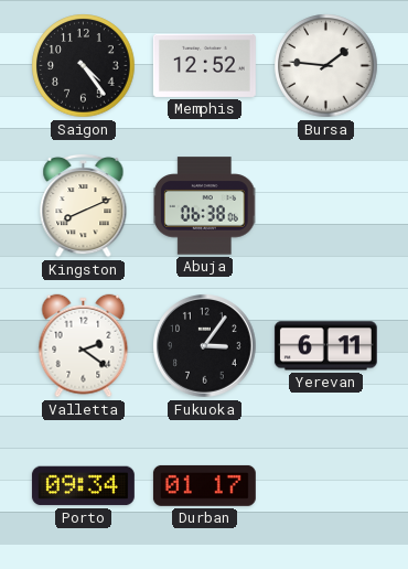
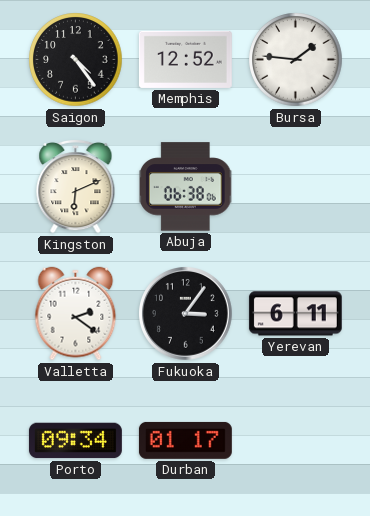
Kingston: 8:11 -> 6:11
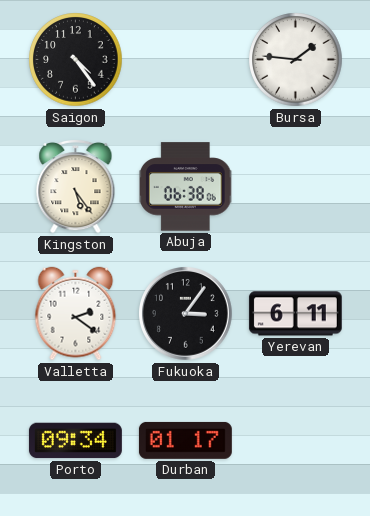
Memphis: 12:52 -> none
Kingston: 6:11 -> 5:24
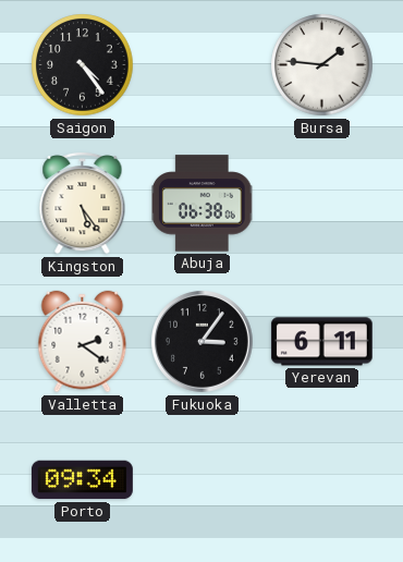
Durban: 01:17 -> none
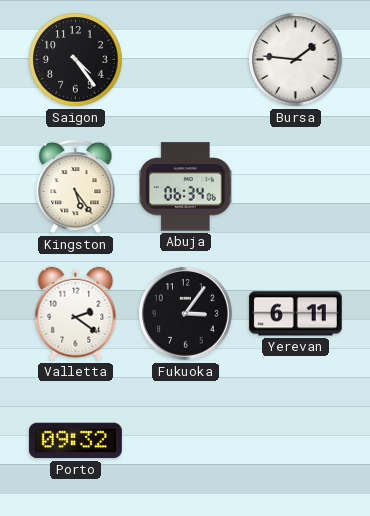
Abuja: 06:38 -> 06:34
Porto: 09:34 -> 09:32
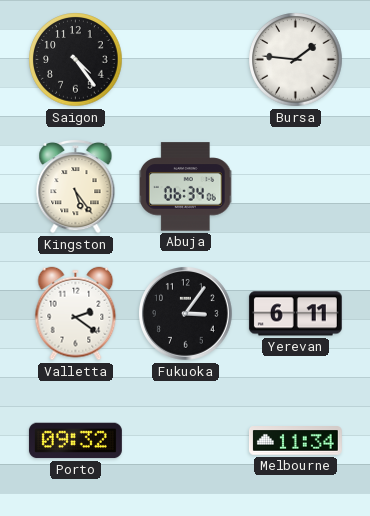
Melbourne: none -> 11:34
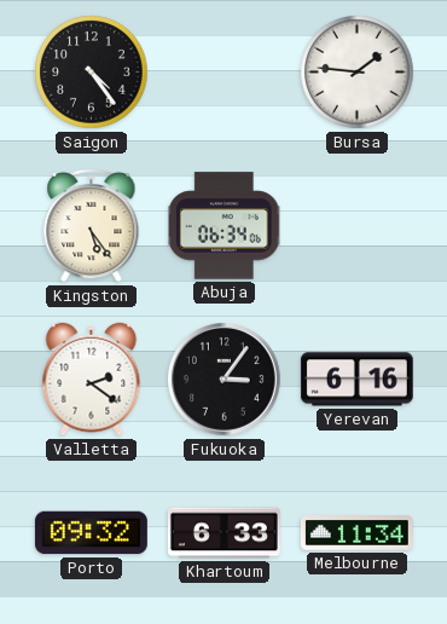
Yerevan: 6:11 -> 6:16
Khartoum: none -> 6:33
